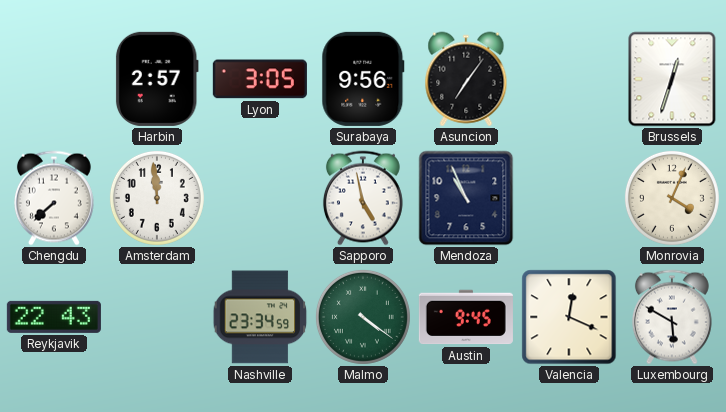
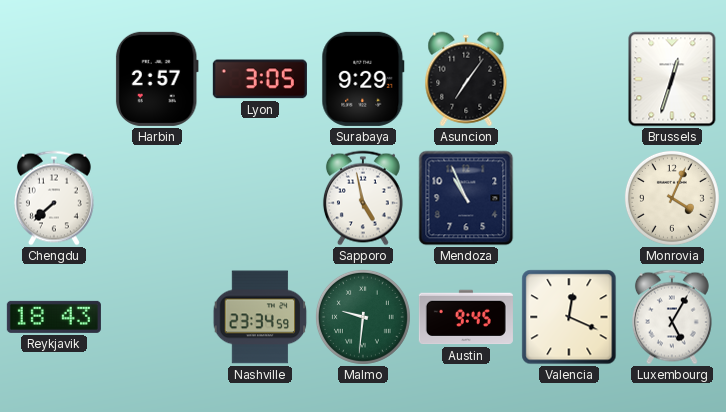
Surabaya: 9:56 -> 9:29
Amsterdam: 11:59 -> none
Reykjavik: 22:43 -> 18:43
Malmo: 4:21 -> 9:31
Luxembourg: 5:50 -> 5:05
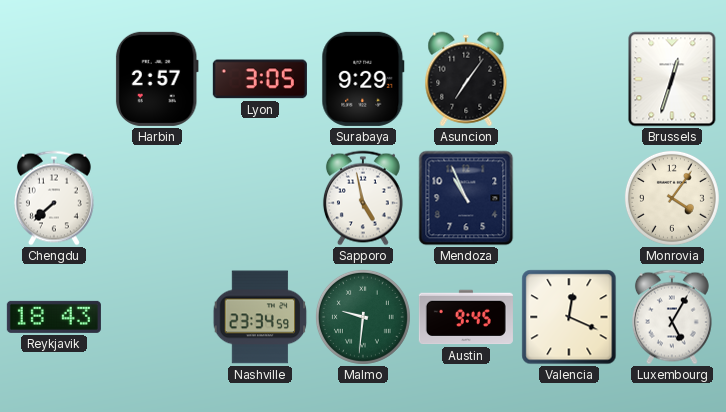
Monrovia: 4:04 -> 4:06
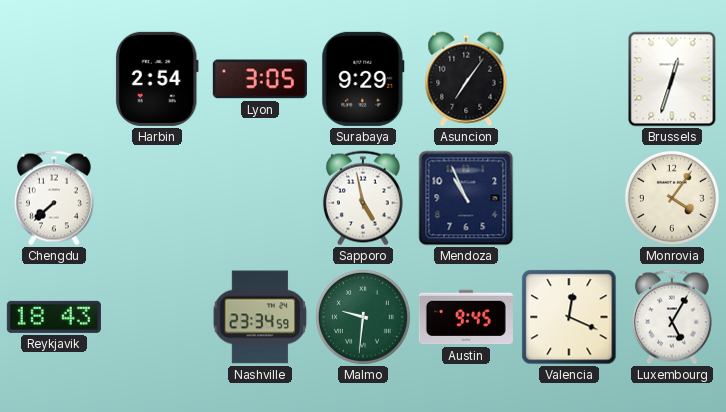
Harbin: 2:57 -> 2:54
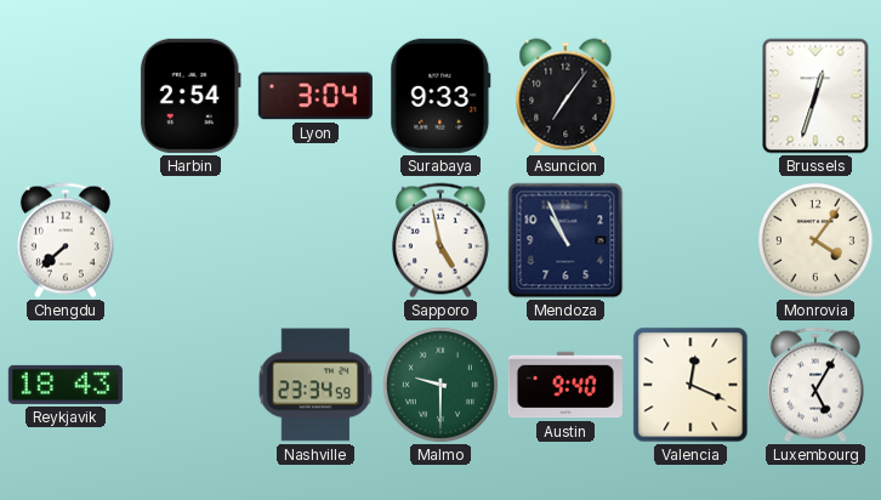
Lyon: 3:05 -> 3:04
Surabaya: 9:29 -> 9:33
Malmo: 9:31 -> 9:30
Austin: 9:45 -> 9:40
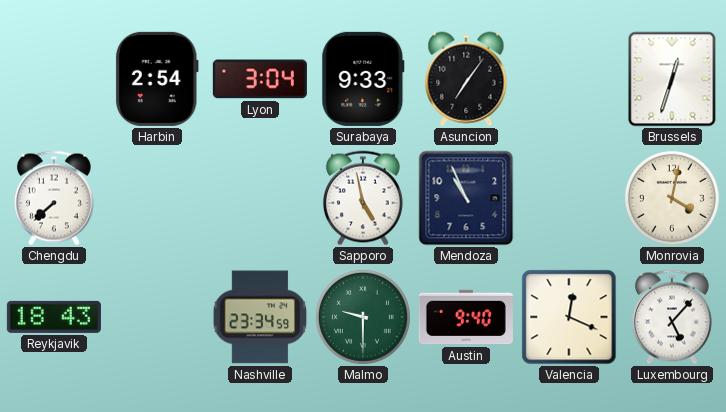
Monrovia: 4:06 -> 4:02
Luxembourg: 5:05 -> 5:07
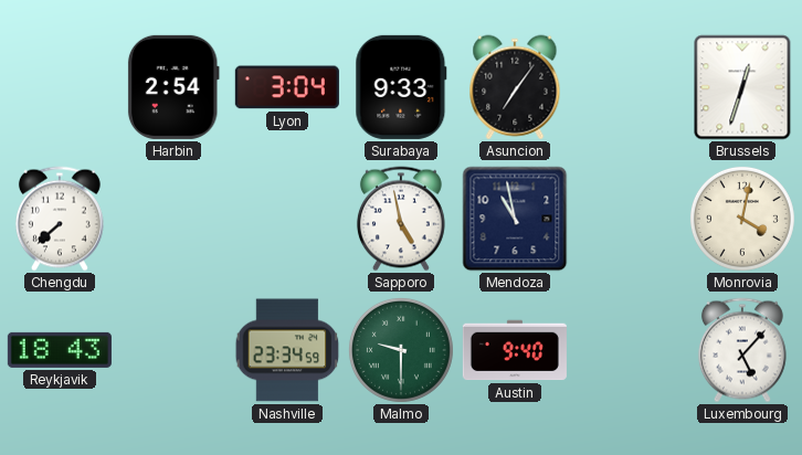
Mendoza: 10:56 -> 10:58
Valencia: 12:19 -> none
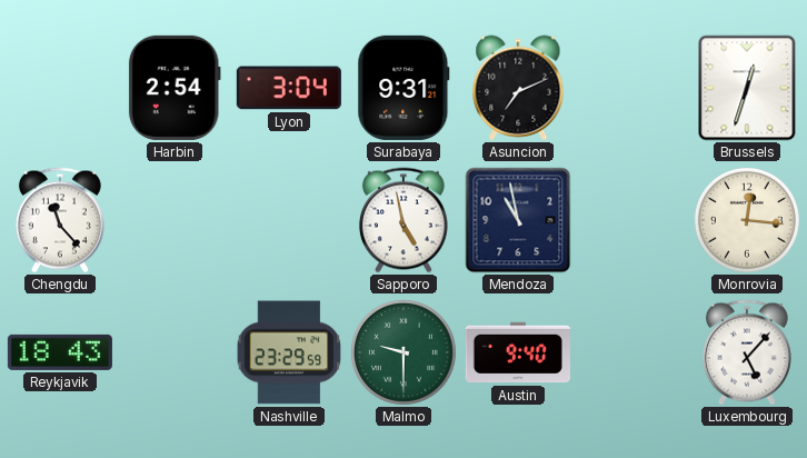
Surabaya: 9:33 -> 9:31
Asuncion: 7:06 -> 7:11
Chengdu: 7:38 -> 11:23
Monrovia: 4:02 -> 12:16
Nashville: 23:34 -> 23:29
